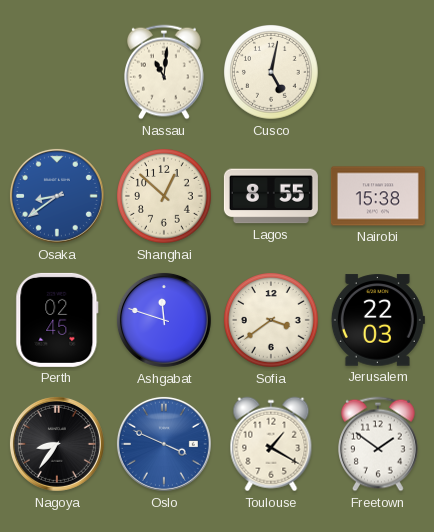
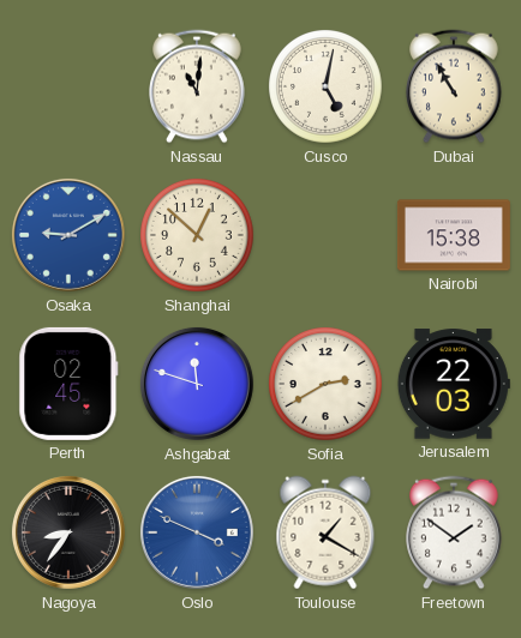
Dubai: none -> 10:55
Osaka: 8:39 -> 9:10
Lagos: 8:55 -> none
Sofia: 3:39 -> 2:40
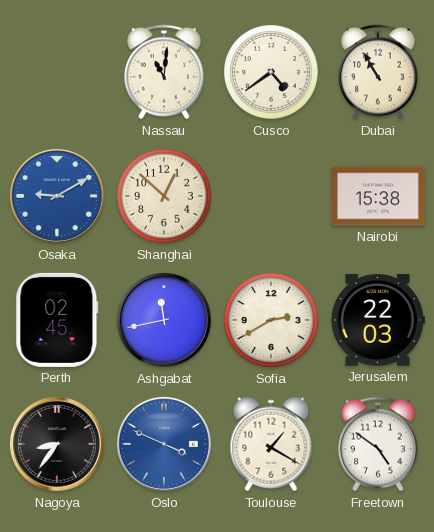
Cusco: 5:02 -> 4:39
Ashgabat: 11:48 -> 11:43
Freetown: 1:51 -> 4:51
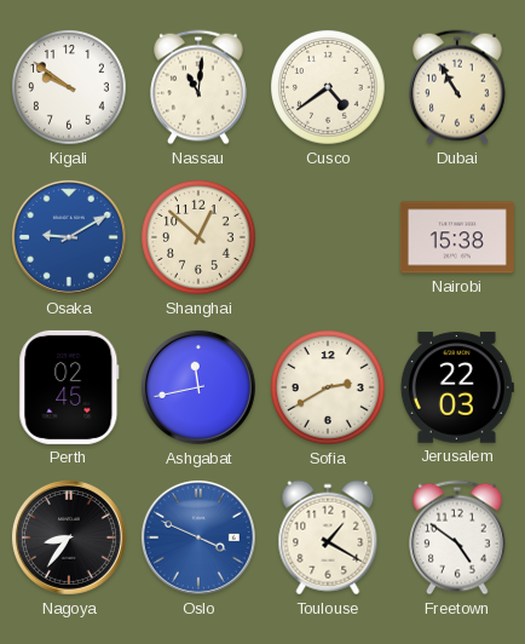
Kigali: none -> 9:51
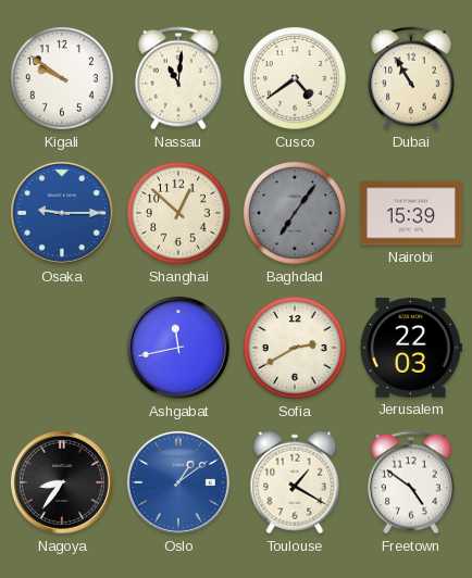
Osaka: 9:10 -> 9:15
Baghdad: none -> 7:06
Nairobi: 15:38 -> 15:39
Perth: 02:45 -> none
Oslo: 3:49 -> 1:09
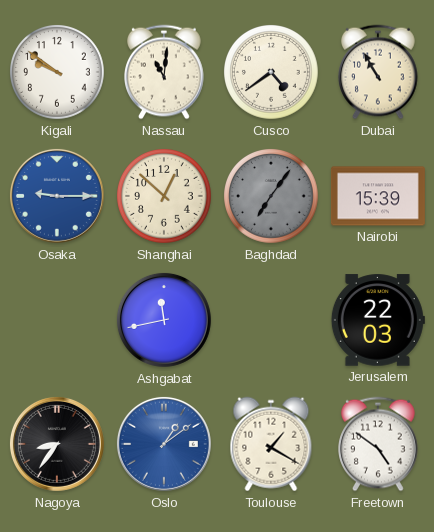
Sofia: 2:40 -> none
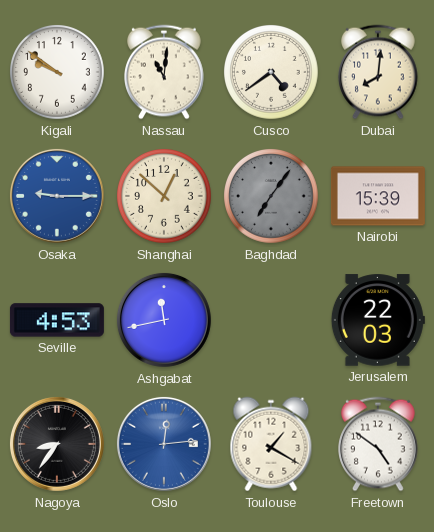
Dubai: 10:55 -> 8:01
Seville: none -> 4:53
Oslo: 1:09 -> 12:14
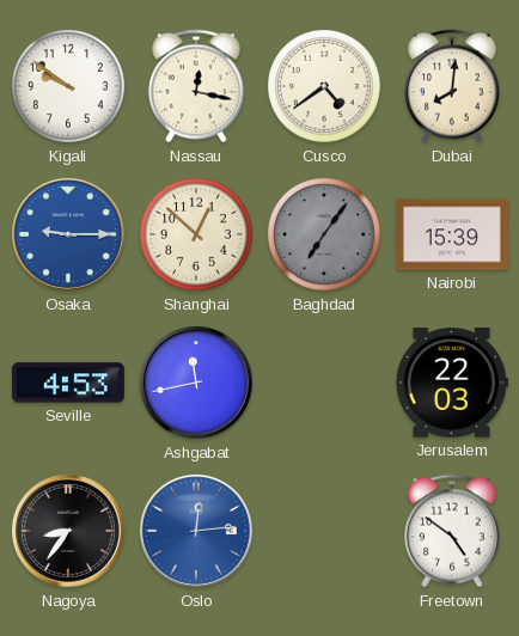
Nassau: 11:01 -> 12:17
Toulouse: 1:20 -> none
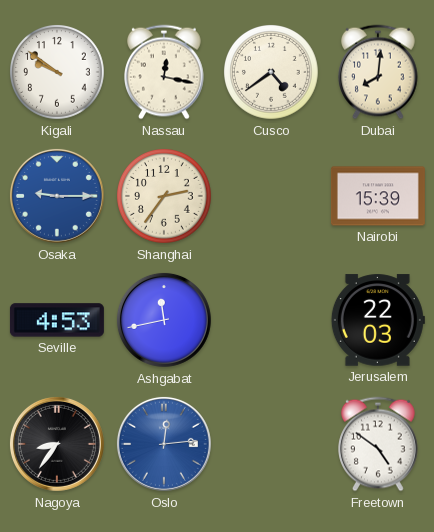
Shanghai: 12:52 -> 2:36
Baghdad: 7:06 -> none
